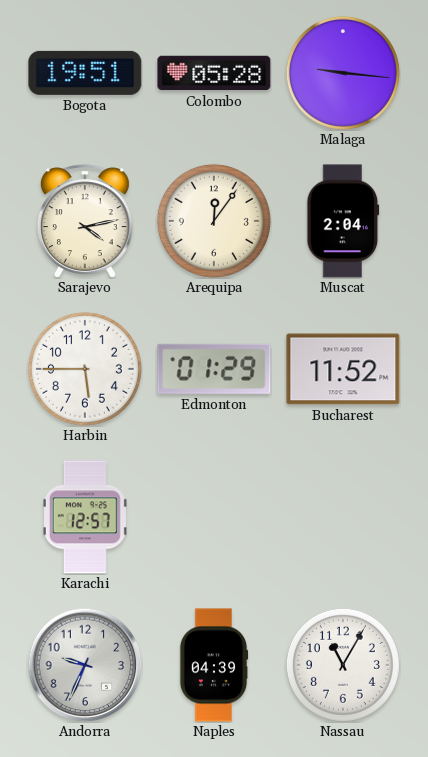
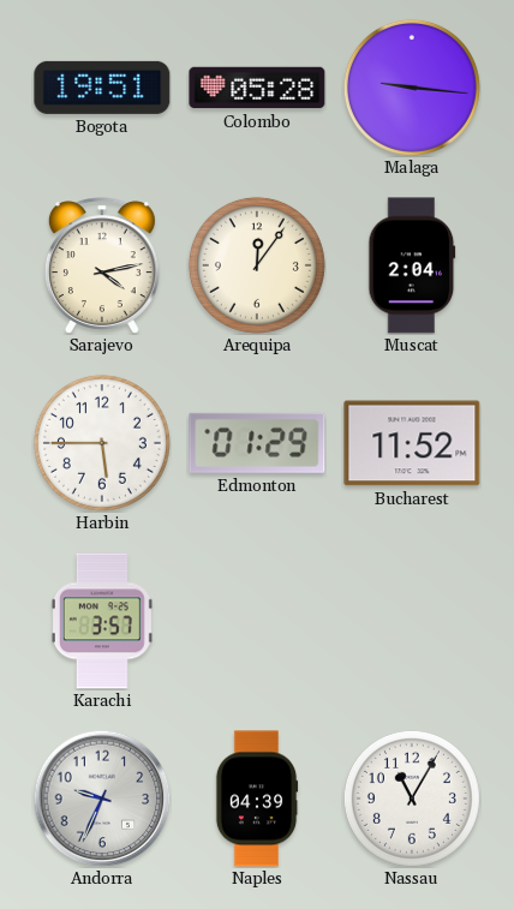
Karachi: 12:57 -> 3:57
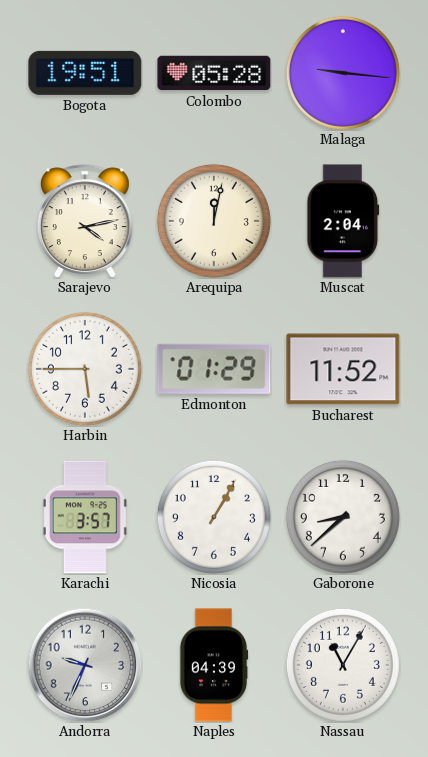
Arequipa: 12:06 -> 12:02
Nicosia: none -> 1:05
Gaborone: none -> 8:38
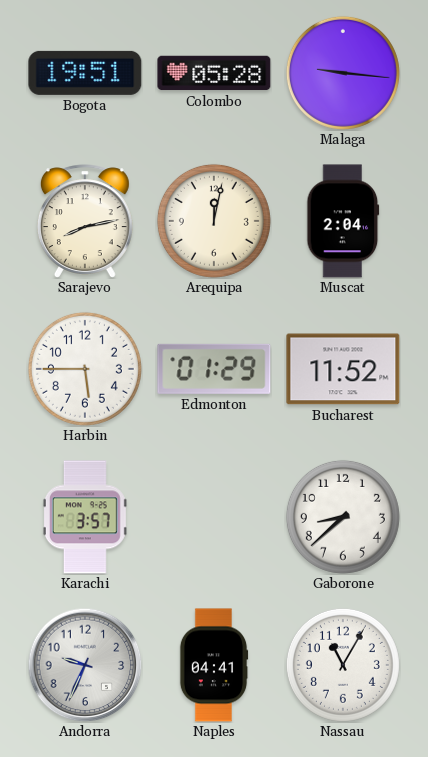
Sarajevo: 4:13 -> 8:13
Nicosia: 1:05 -> none
Naples: 04:39 -> 04:41
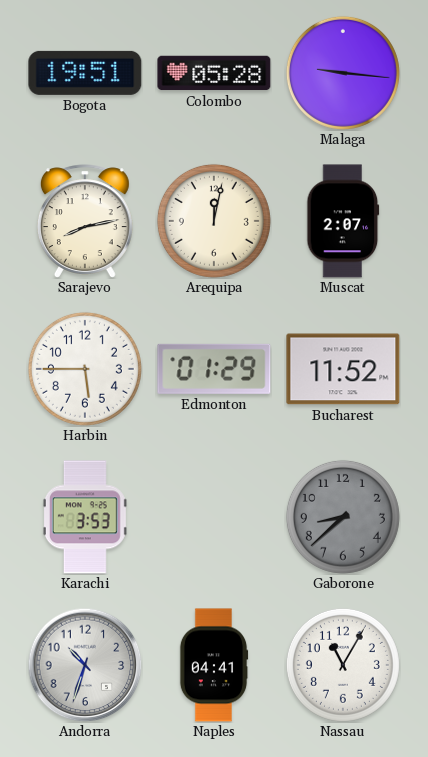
Muscat: 2:04 -> 2:07
Karachi: 3:57 -> 3:53
Gaborone dial: white -> grey
Andorra: 9:34 -> 10:33
